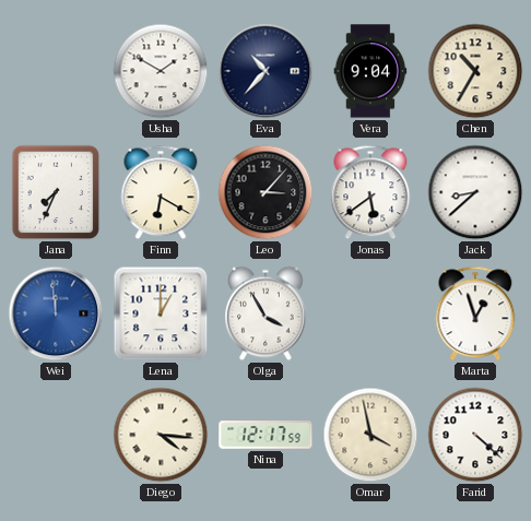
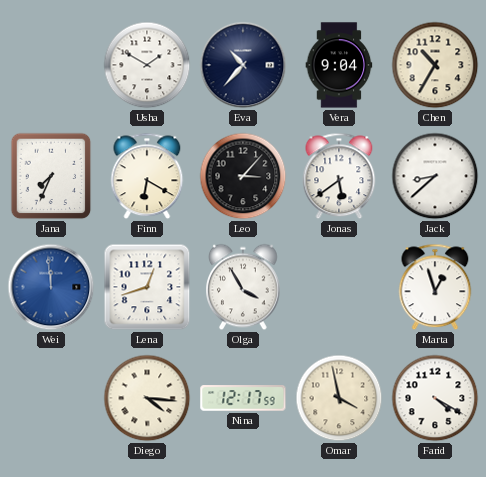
Lena: 1:00 -> 12:42
Farid: 4:22 -> 4:20
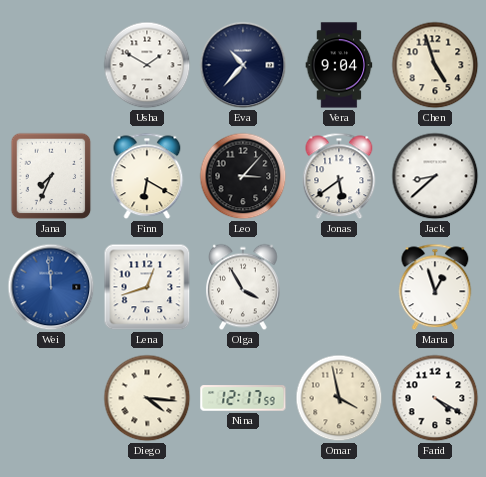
Chen: 10:35 -> 4:57
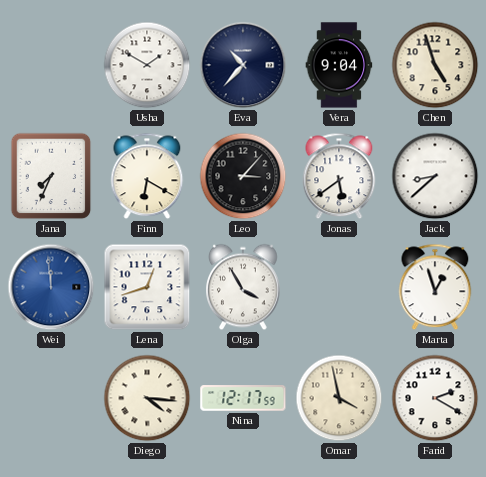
Farid: 4:20 -> 2:20
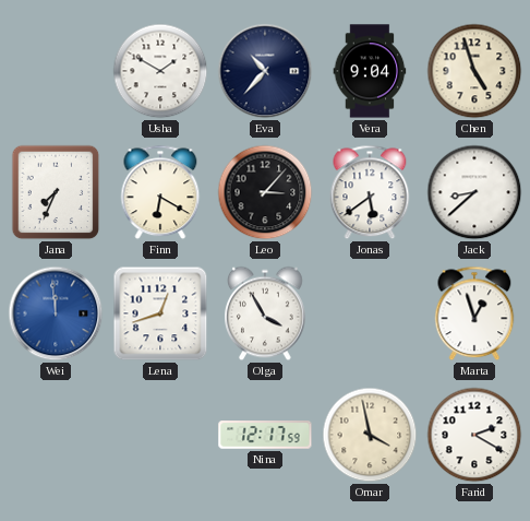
Diego: 4:16 -> none
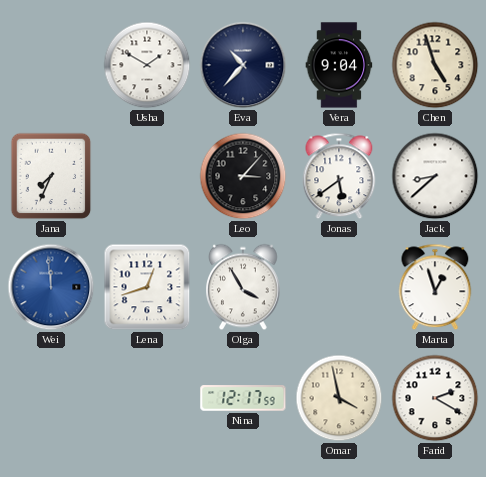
Finn: 6:20 -> none
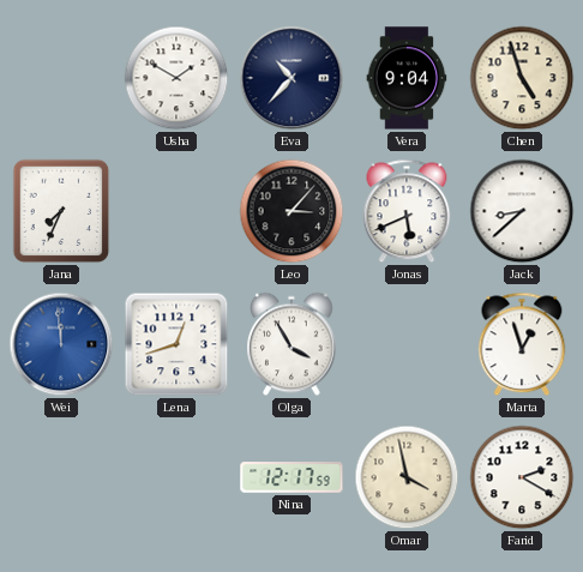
Jonas: 5:39 -> 5:41
